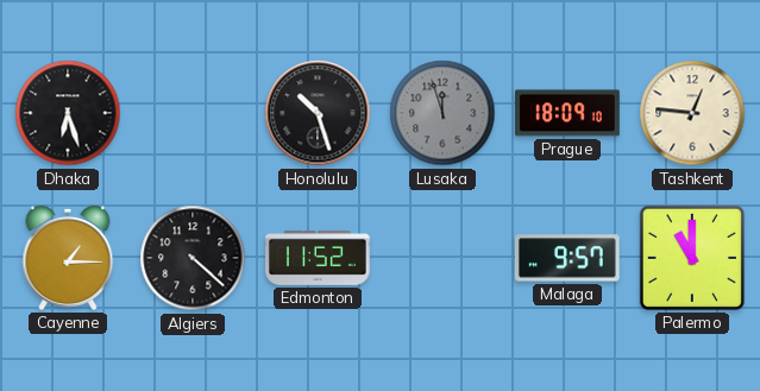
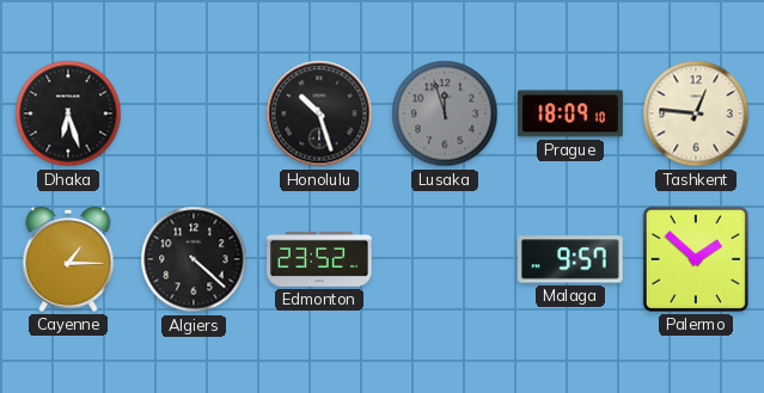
Edmonton: 11:52 -> 23:52
Palermo: 11:00 -> 1:52
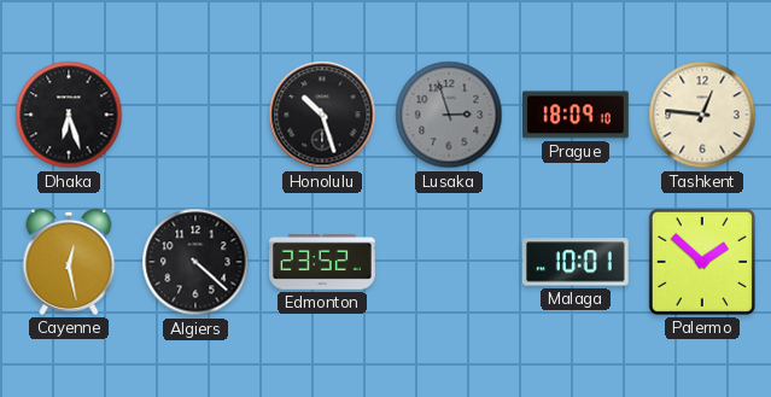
Lusaka: 11:57 -> 2:57
Cayenne: 1:15 -> 12:28
Malaga: 9:57 -> 10:01
